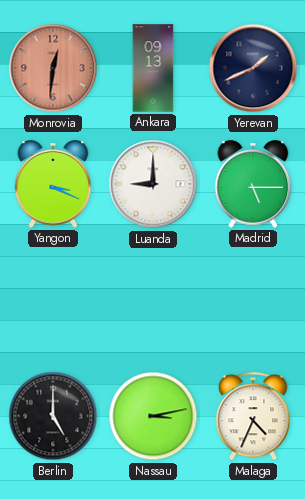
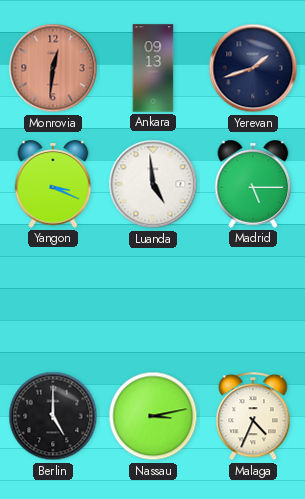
Yerevan: 1:41 -> 1:42
Luanda: 9:00 -> 4:59
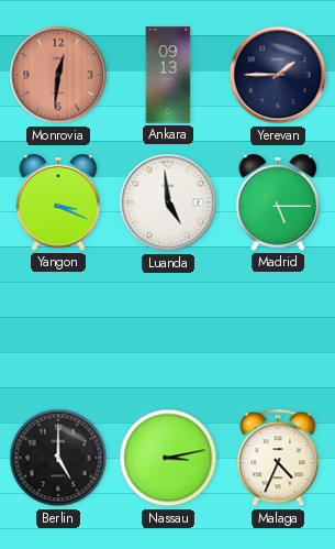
Yerevan: 1:42 -> 1:45
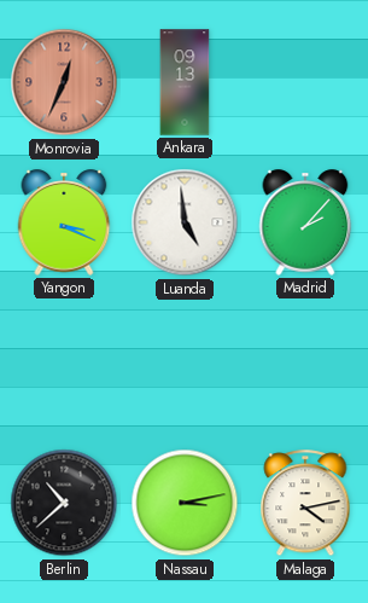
Monrovia: 12:31 -> 12:34
Yerevan: 1:45 -> none
Madrid: 5:15 -> 2:07
Berlin: 5:00 -> 10:38
Malaga: 4:34 -> 4:13
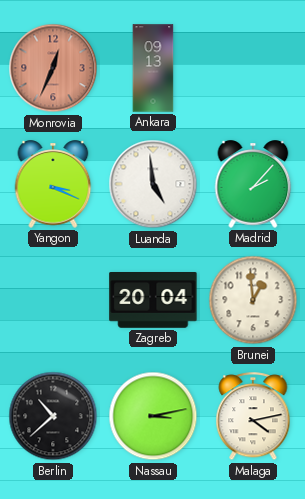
Zagreb: none -> 20:04
Brunei: none -> 12:59
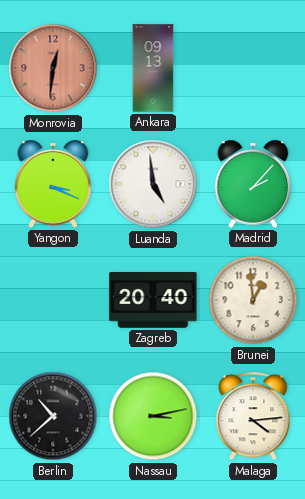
Monrovia: 12:34 -> 12:31
Zagreb: 20:04 -> 20:40
Malaga: 4:13 -> 4:14
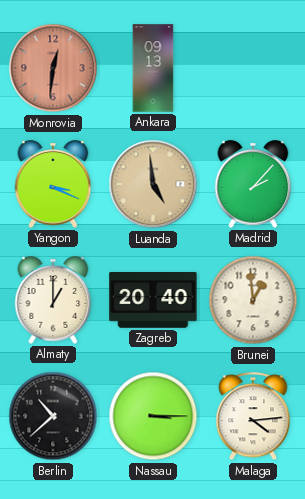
Luanda dial: white -> champagne
Almaty: none -> 1:00
Nassau: 3:13 -> 3:15
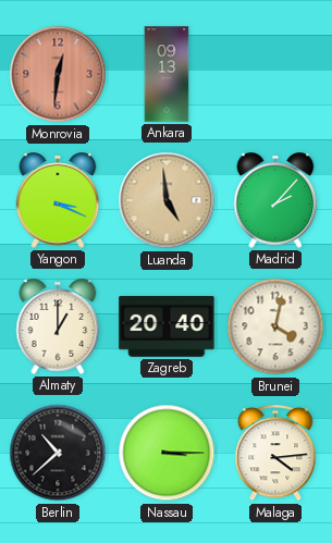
Brunei: 12:59 -> 4:02
